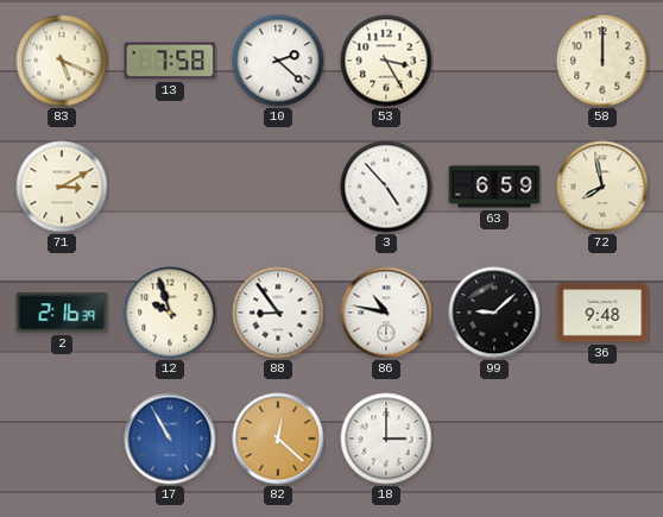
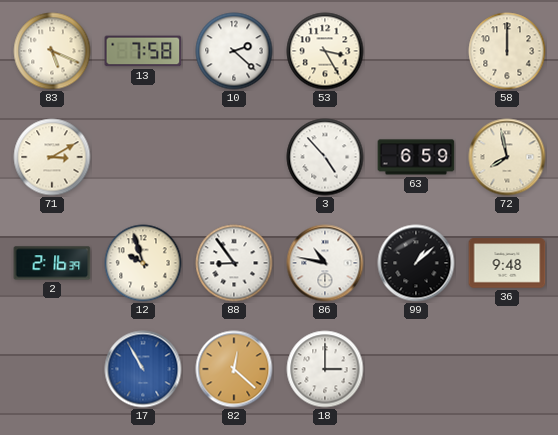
99: 9:08 -> 1:08
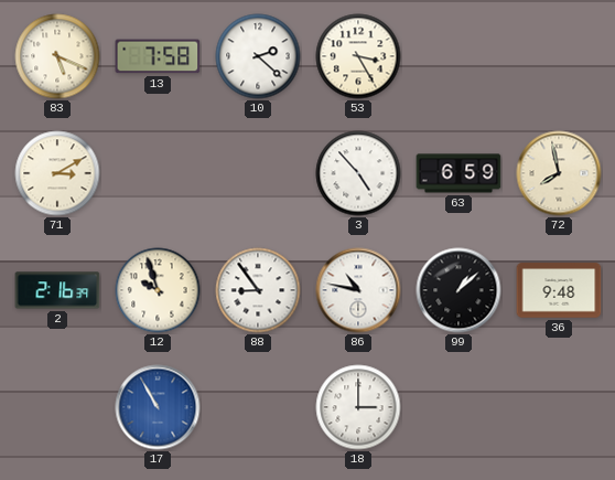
58: 12:00 -> none
82: 12:22 -> none
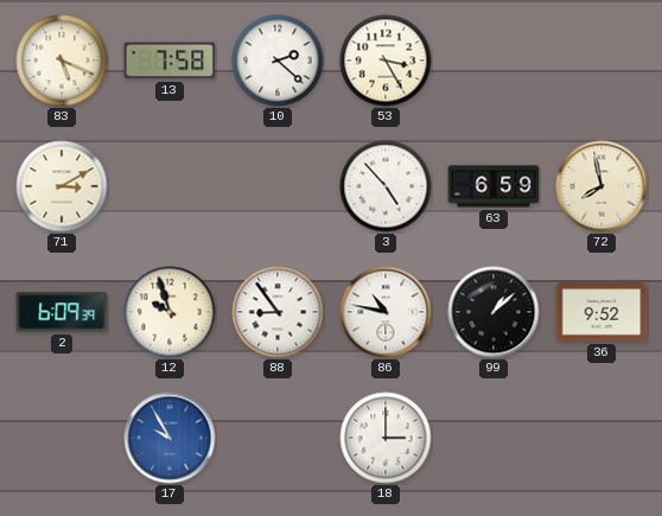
2: 2:16 -> 6:09
36: 9:48 -> 9:52
17: 10:55 -> 9:55
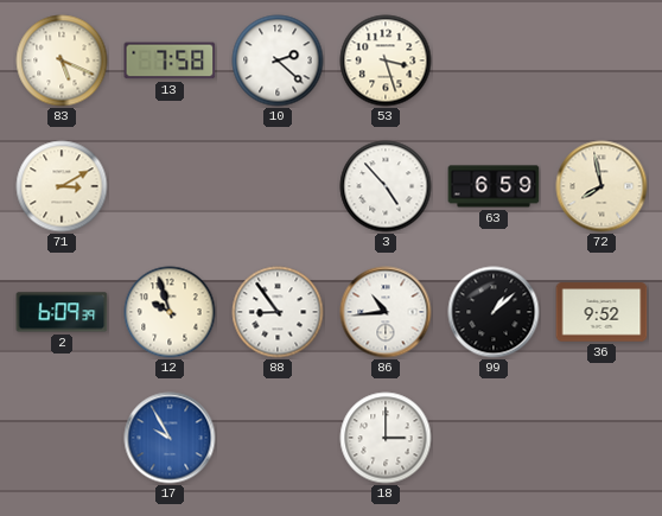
53: 3:25 -> 3:27
86: 10:47 -> 10:44
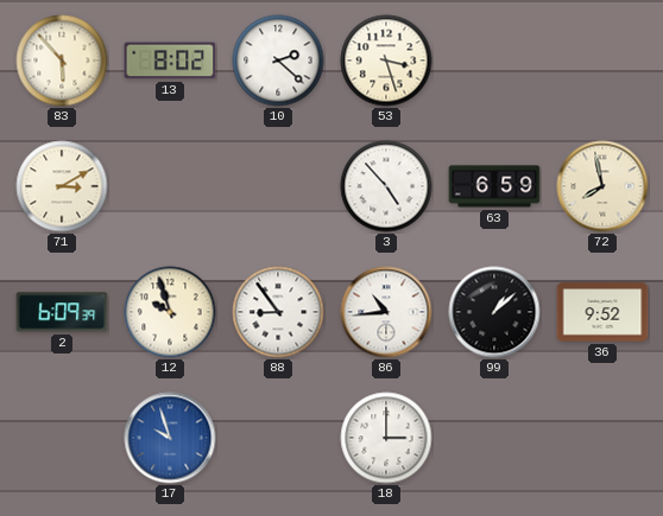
83: 5:19 -> 5:53
13: 7:58 -> 8:02
17: 9:55 -> 9:57
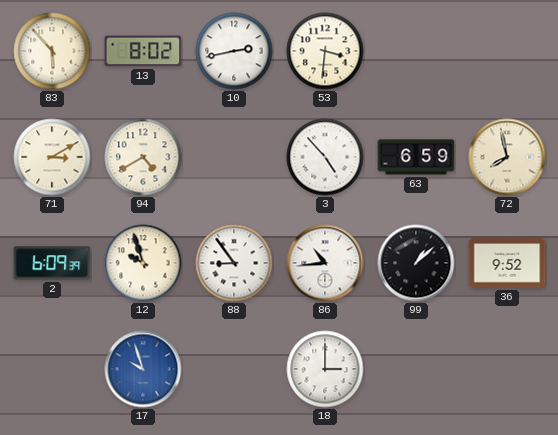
10: 2:22 -> 2:43
53: 3:27 -> 3:31
94: none -> 4:40
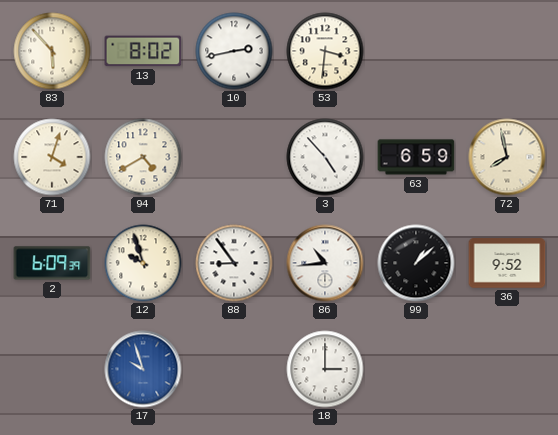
71: 3:10 -> 4:03
